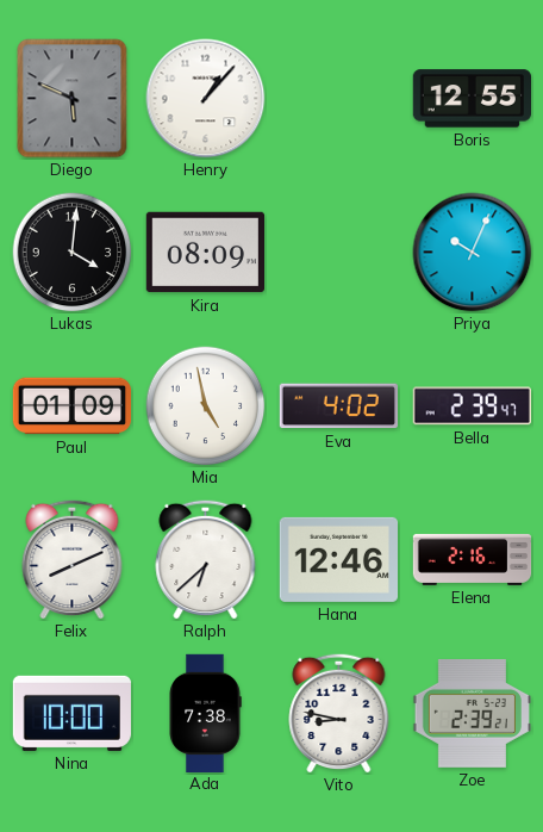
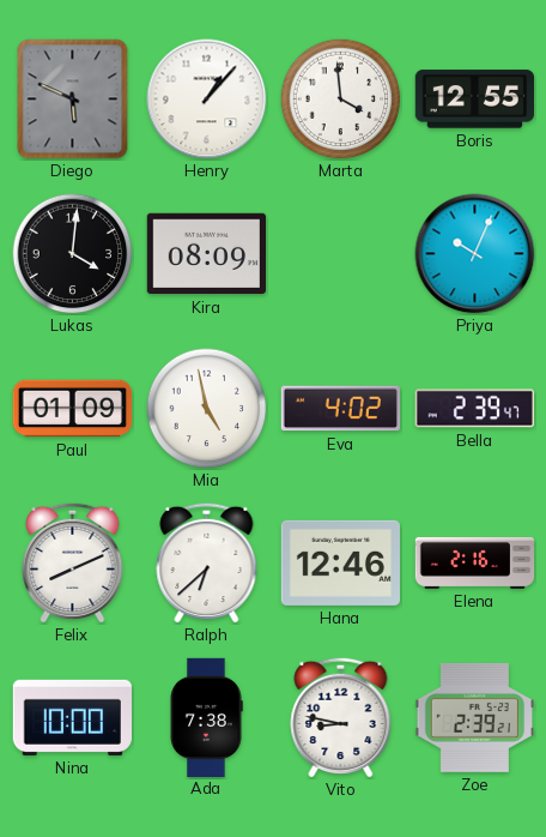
Marta: none -> 3:59
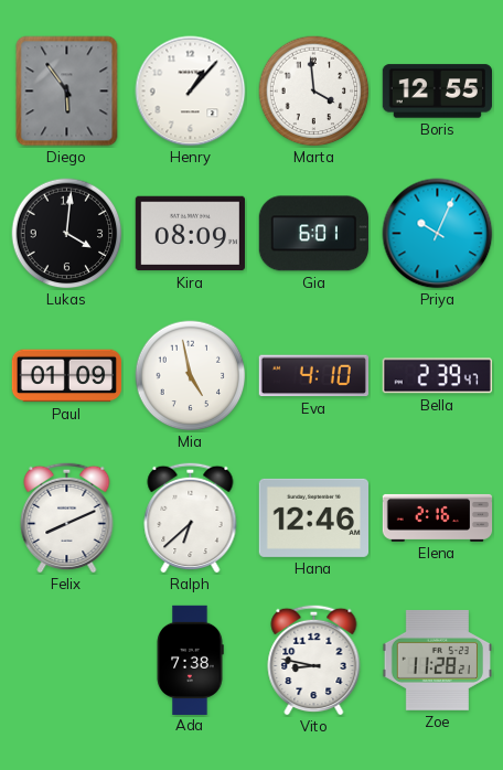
Diego: 5:49 -> 5:54
Gia: none -> 6:01
Eva: 4:02 -> 4:10
Nina: 10:00 -> none
Zoe: 2:39 -> 11:28
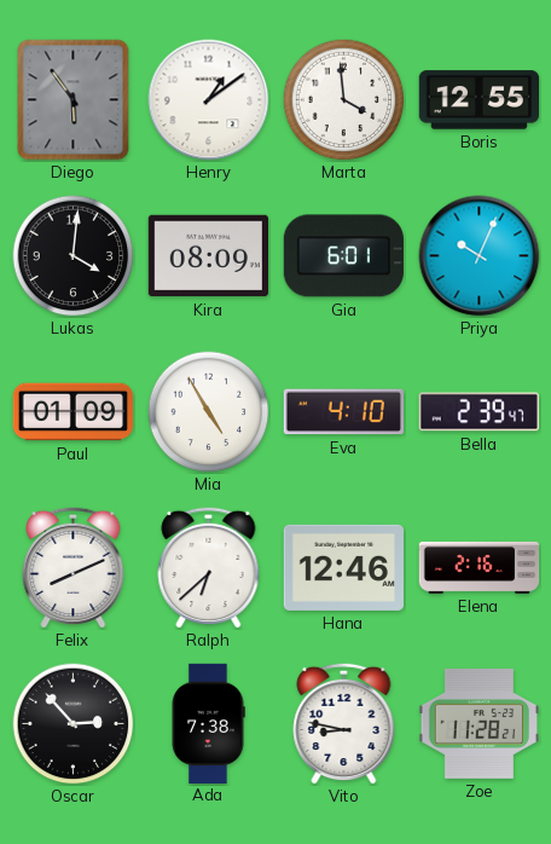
Henry: 1:07 -> 1:09
Mia: 4:58 -> 4:55
Oscar: none -> 2:53
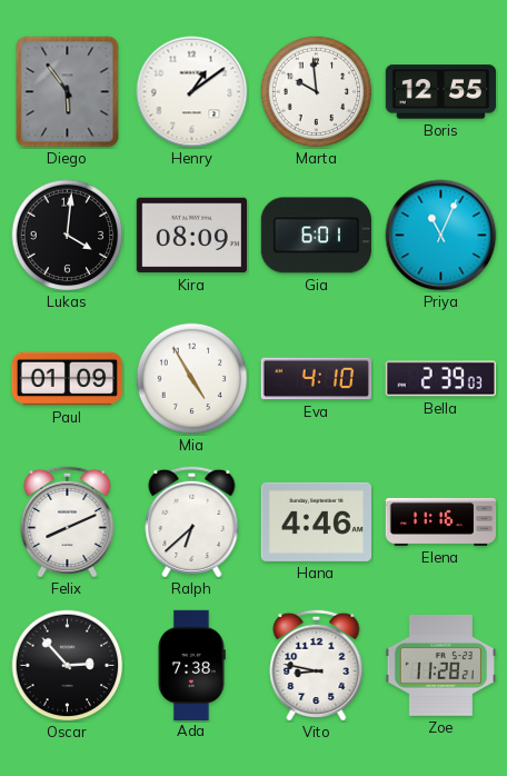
Marta: 3:59 -> 9:59
Priya: 10:04 -> 11:04
Bella: 2:39:47 -> 2:39:03
Hana: 12:46 -> 4:46
Elena: 2:16 -> 11:16
